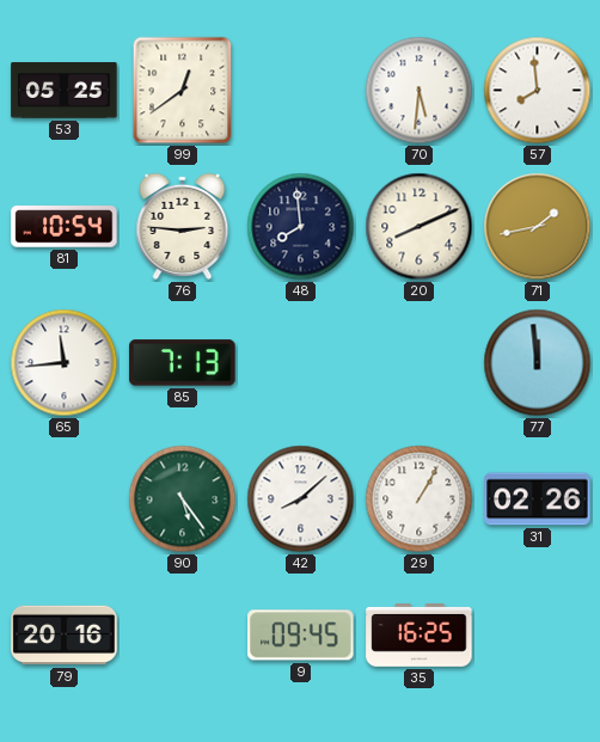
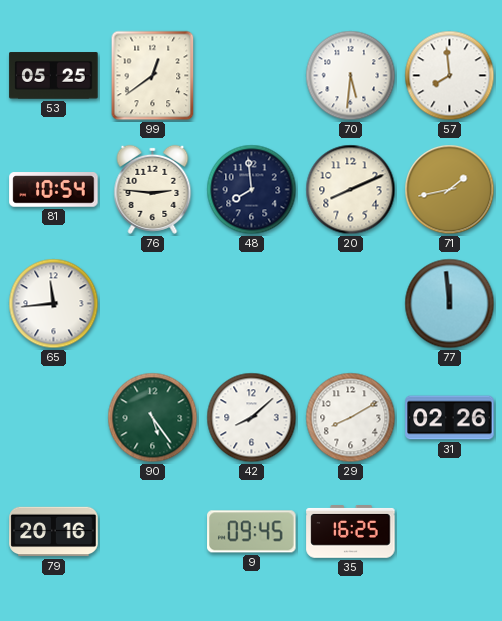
85: 7:13 -> none
29: 1:05 -> 8:10
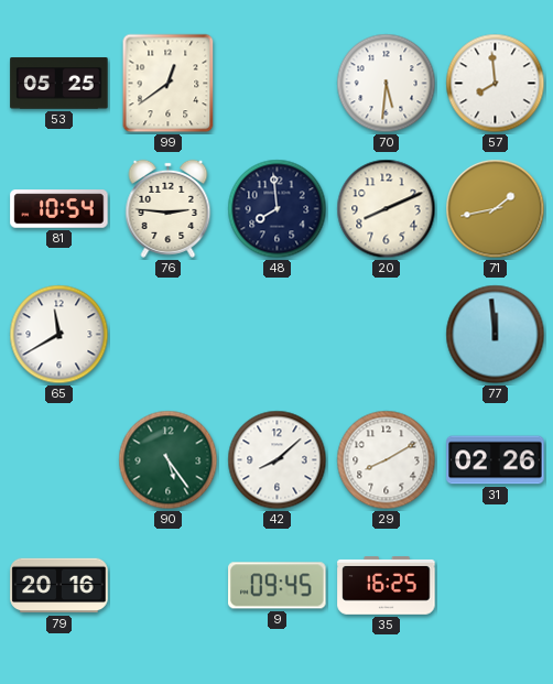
65: 11:44 -> 11:40
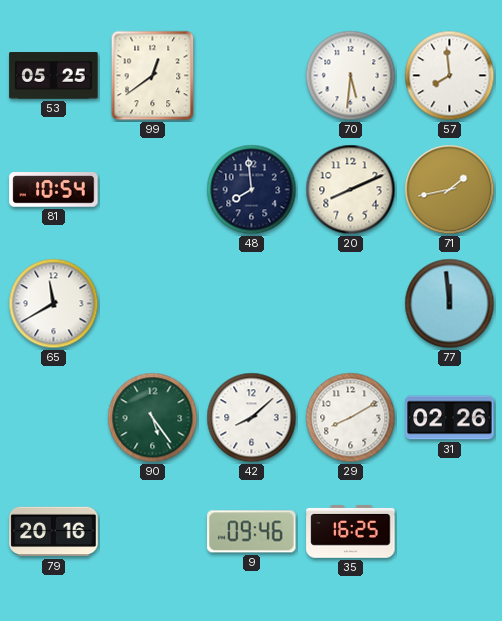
76: 2:46 -> none
9: 09:45 -> 09:46
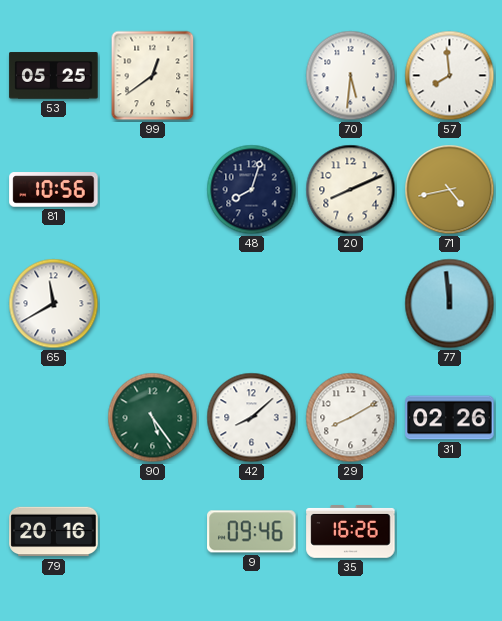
81: 10:54 -> 10:56
48: 7:59 -> 8:03
71: 1:43 -> 4:43
35: 16:25 -> 16:26
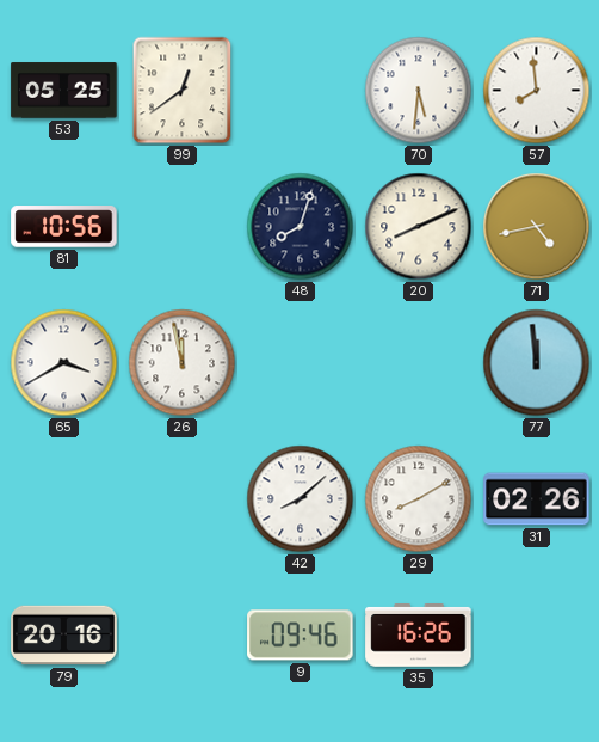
65: 11:40 -> 3:40
26: none -> 11:58
90: 5:24 -> none
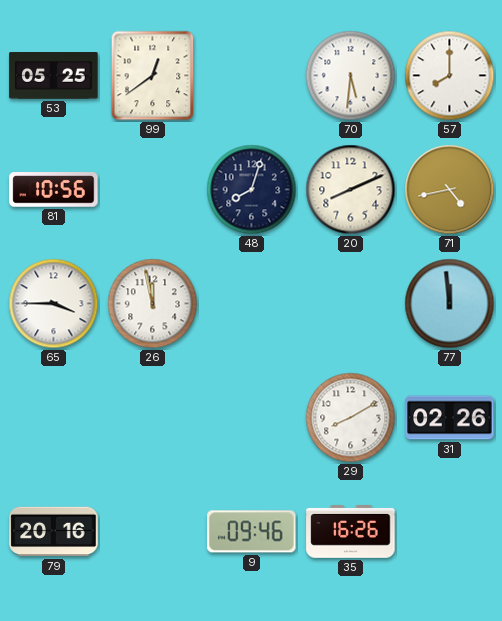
57: 7:59 -> 8:00
65: 3:40 -> 3:45
42: 8:08 -> none
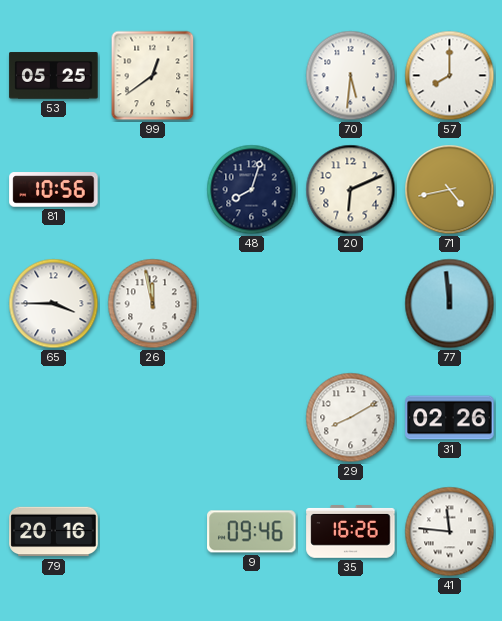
20: 8:11 -> 6:11
41: none -> 11:46
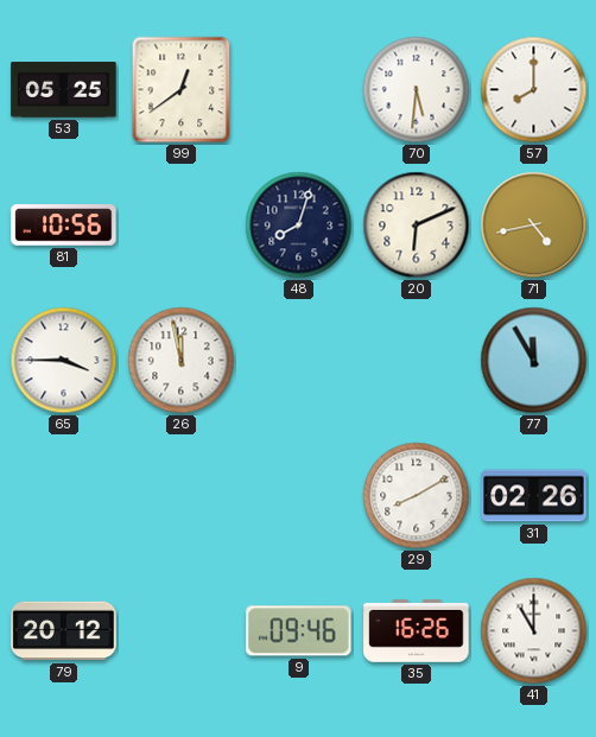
77: 11:59 -> 11:55
79: 20:16 -> 20:12
41: 11:46 -> 11:00
